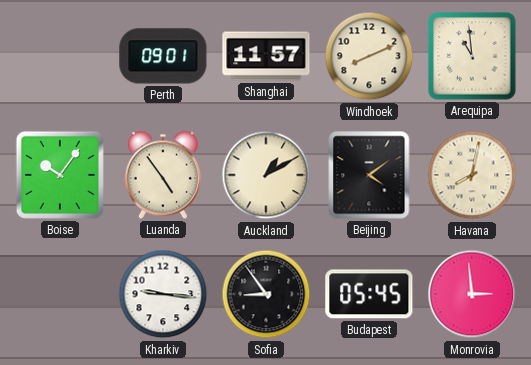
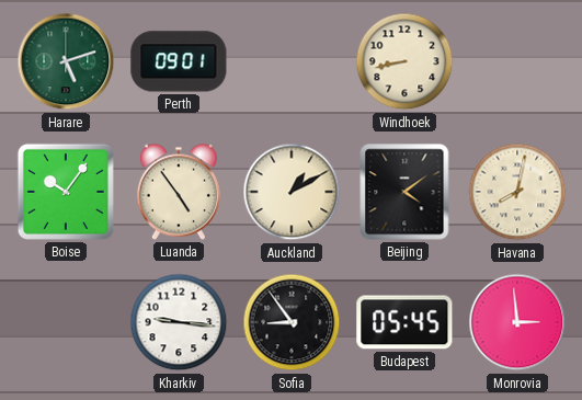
Harare: none -> 5:12
Shanghai: 11:57 -> none
Windhoek: 8:11 -> 8:43
Arequipa: 10:59 -> none
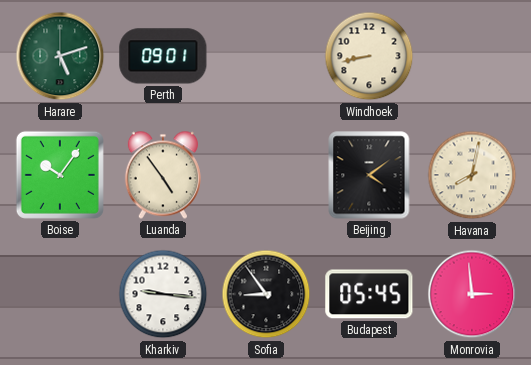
Auckland: 1:10 -> none
